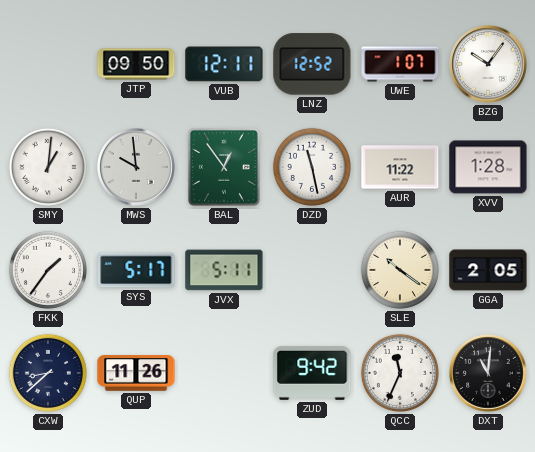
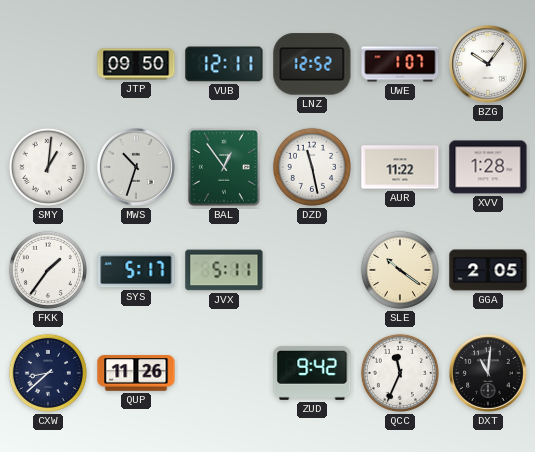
MWS: 9:59 -> 10:33
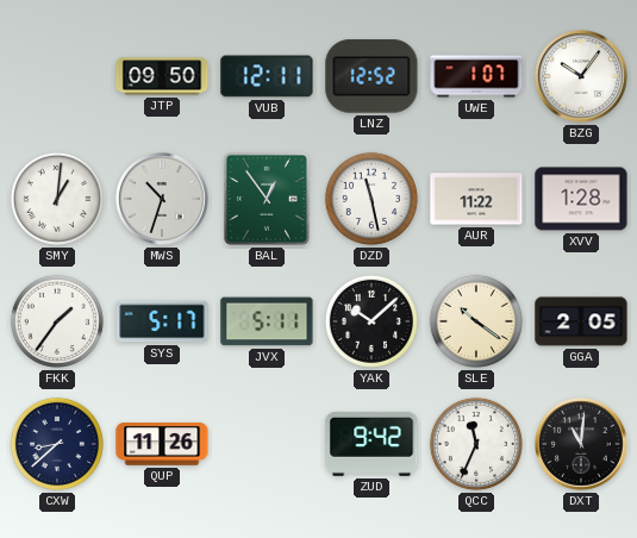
YAK: none -> 10:08
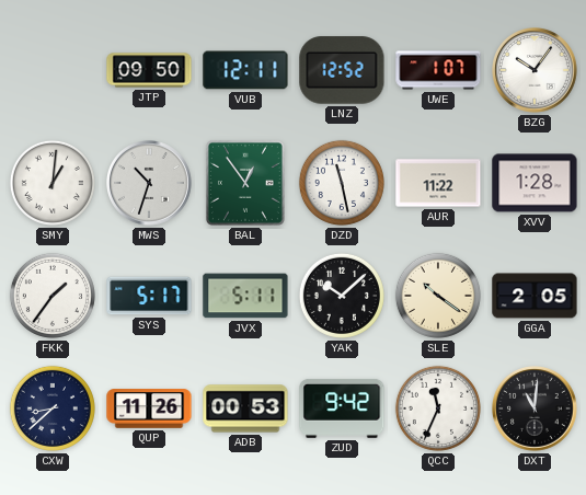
ADB: none -> 00:53
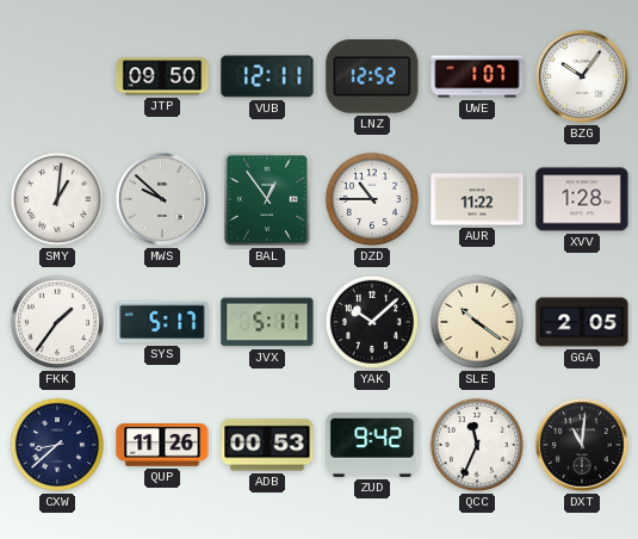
MWS: 10:33 -> 9:52
DZD: 11:28 -> 10:45
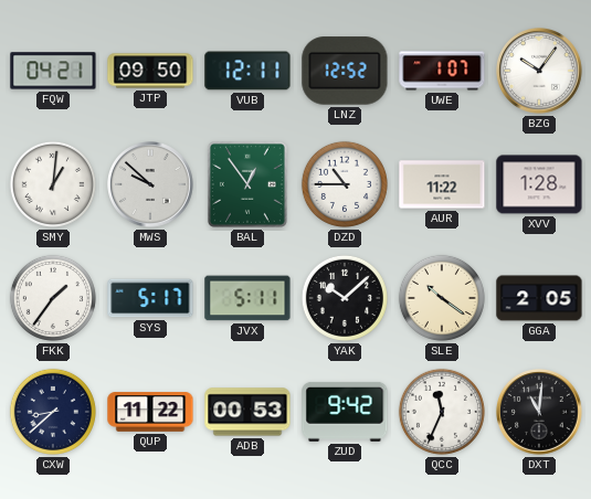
FQW: none -> 04:21
QUP: 11:26 -> 11:22
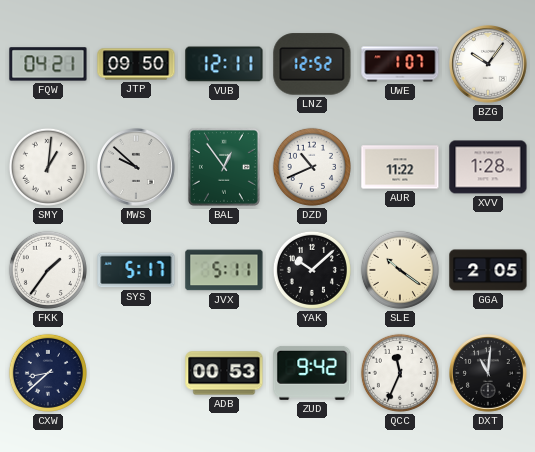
DZD: 10:45 -> 10:41
QUP: 11:22 -> none
